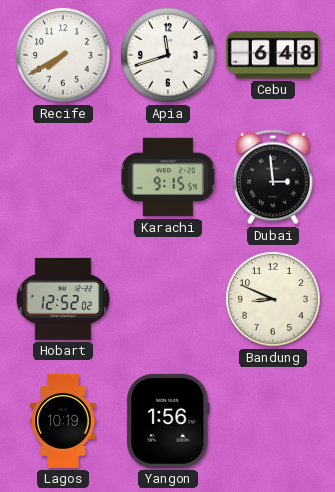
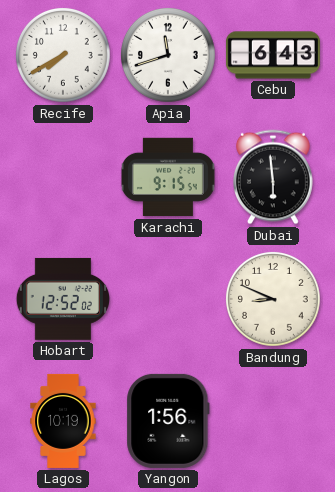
Cebu: 6:48 -> 6:43
Dubai: 2:59 -> 5:59
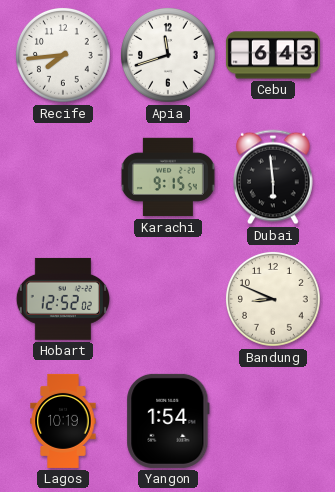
Recife: 7:40 -> 7:44
Yangon: 1:56 -> 1:54
